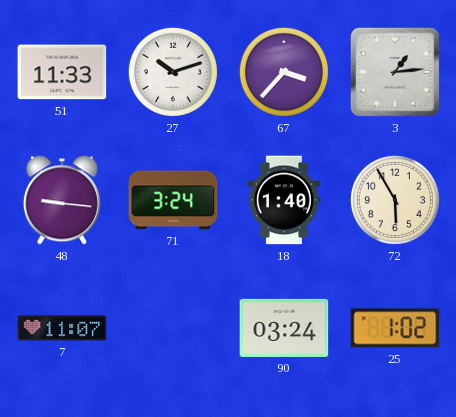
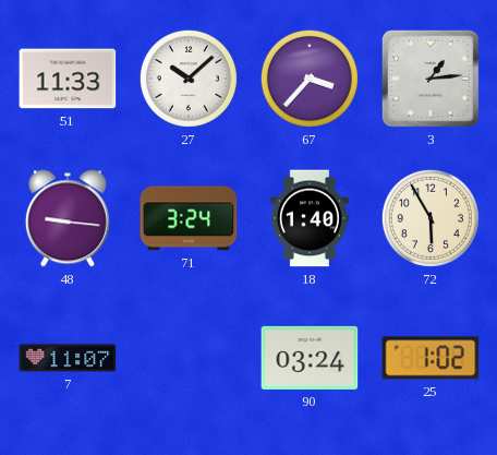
27: 10:12 -> 10:08
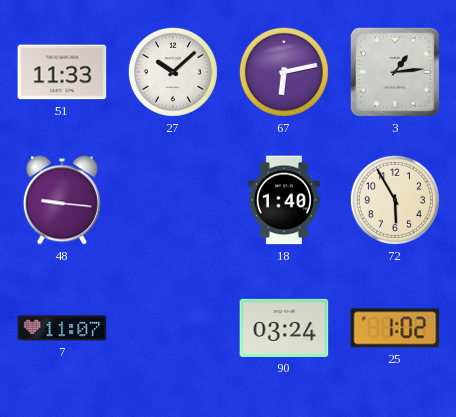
67: 3:37 -> 6:13
71: 3:24 -> none
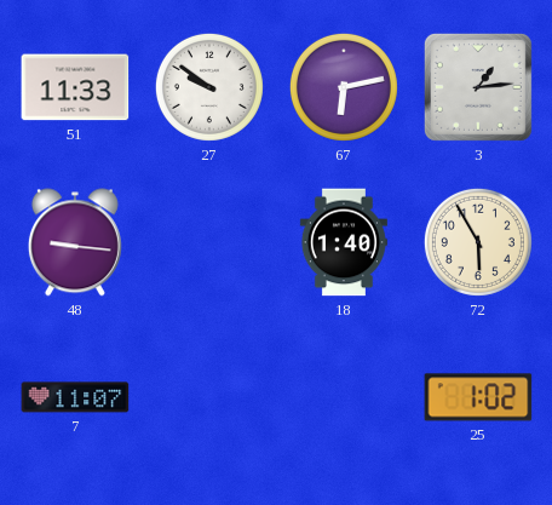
27: 10:08 -> 9:51
90: 03:24 -> none
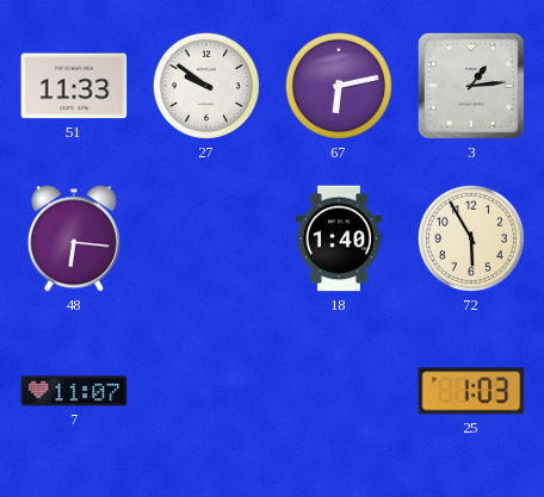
48: 9:16 -> 6:16
25: 1:02 -> 1:03
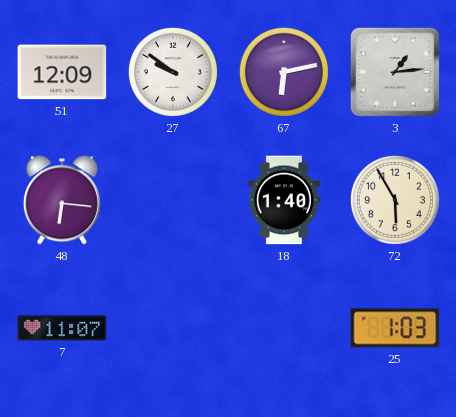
51: 11:33 -> 12:09
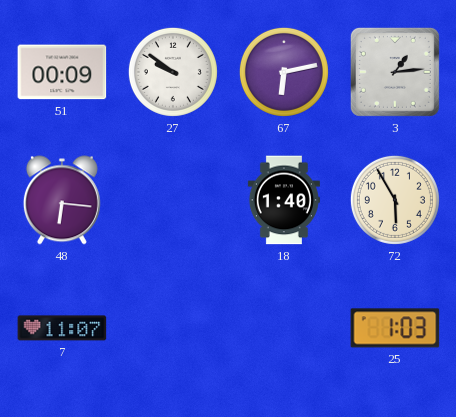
51: 12:09 -> 00:09
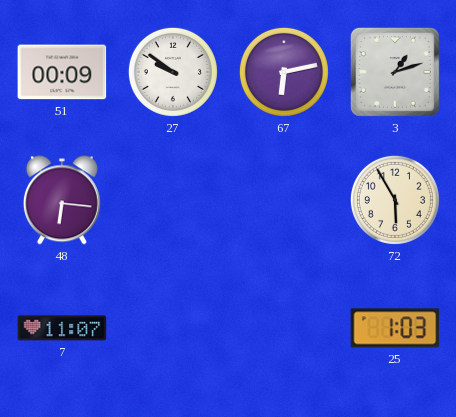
3: 1:14 -> 1:12
18: 1:40 -> none
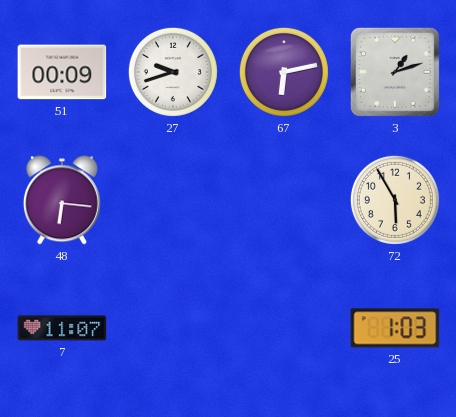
27: 9:51 -> 9:42
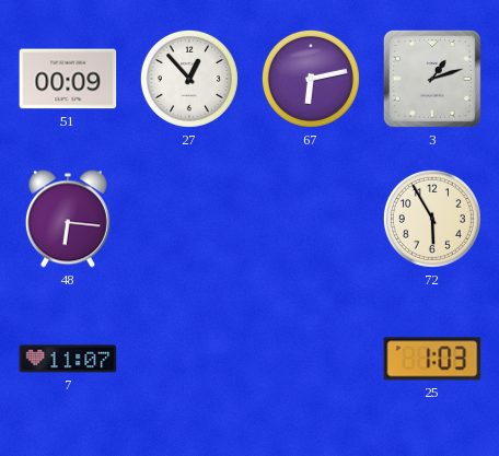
27: 9:42 -> 12:53
